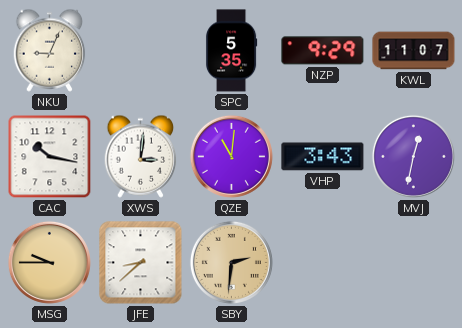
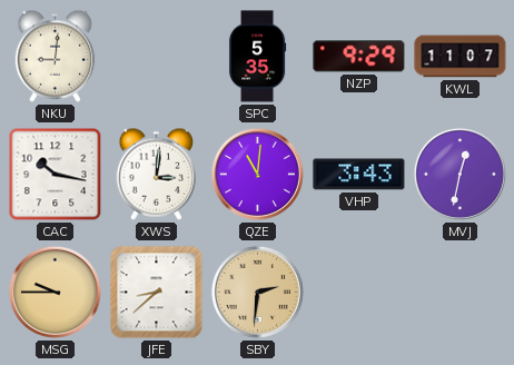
NKU: 9:04 -> 9:01
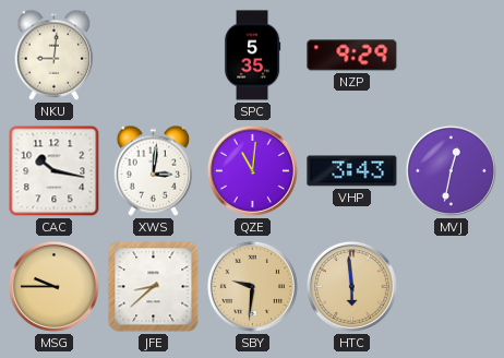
KWL: 11:07 -> none
SBY: 2:31 -> 9:31
HTC: none -> 5:59
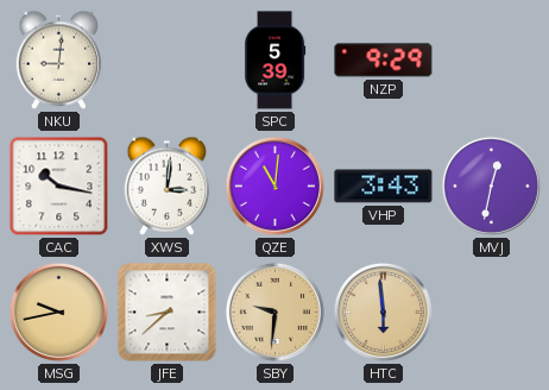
SPC: 5:35 -> 5:39
MSG: 9:45 -> 9:43
